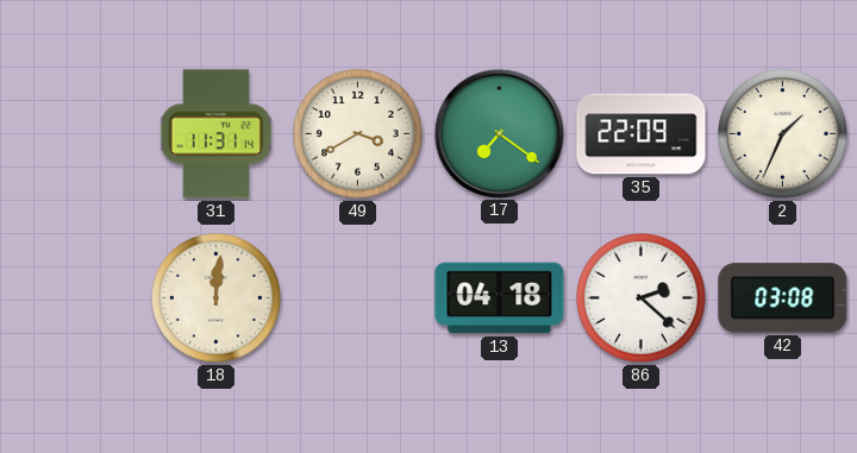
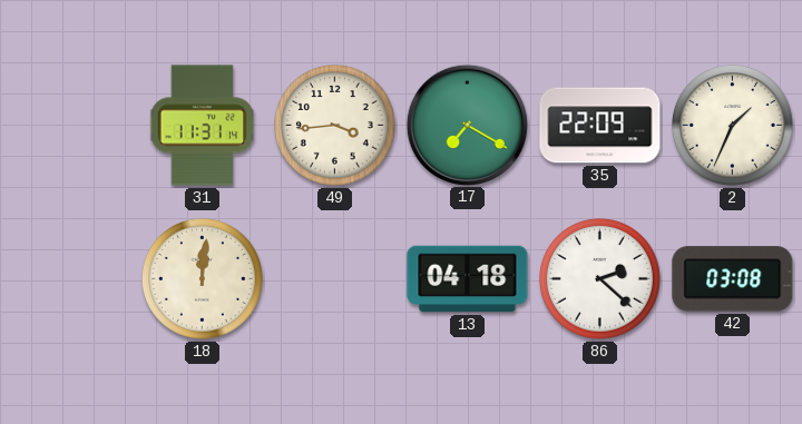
49: 3:40 -> 3:44
17: 7:21 -> 7:20
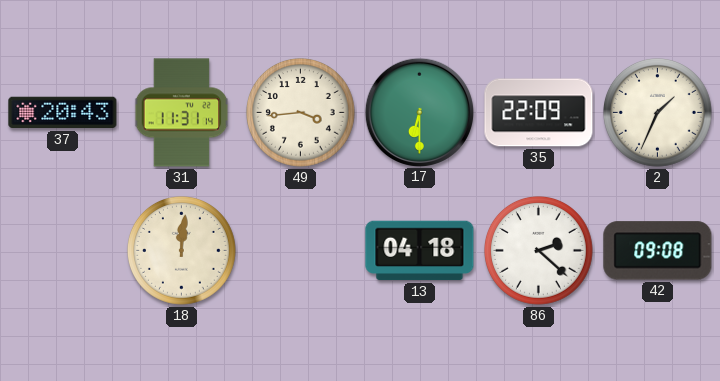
37: none -> 20:43
17: 7:20 -> 6:30
42: 03:08 -> 09:08
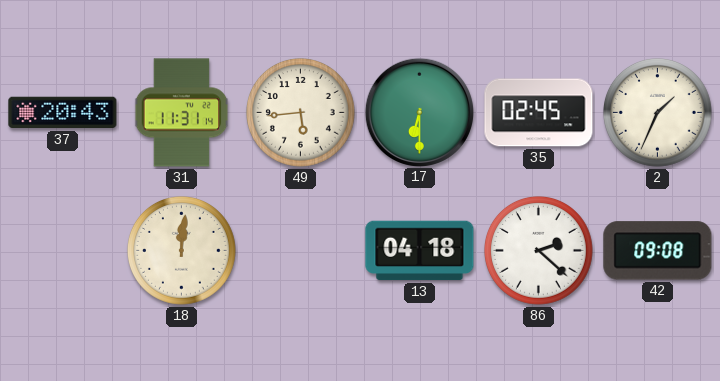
49: 3:44 -> 5:44
35: 22:09 -> 02:45
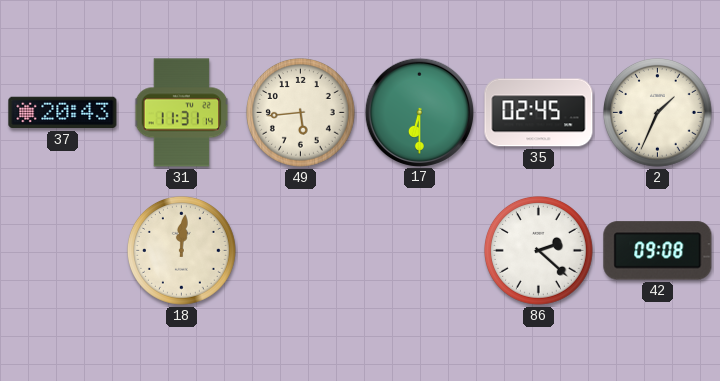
13: 04:18 -> none
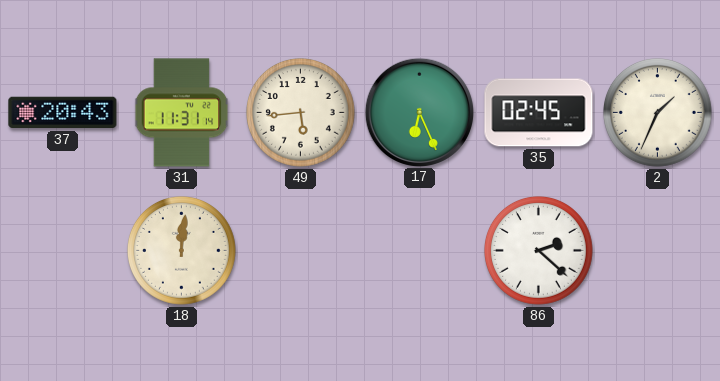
17: 6:30 -> 6:26
42: 09:08 -> none
